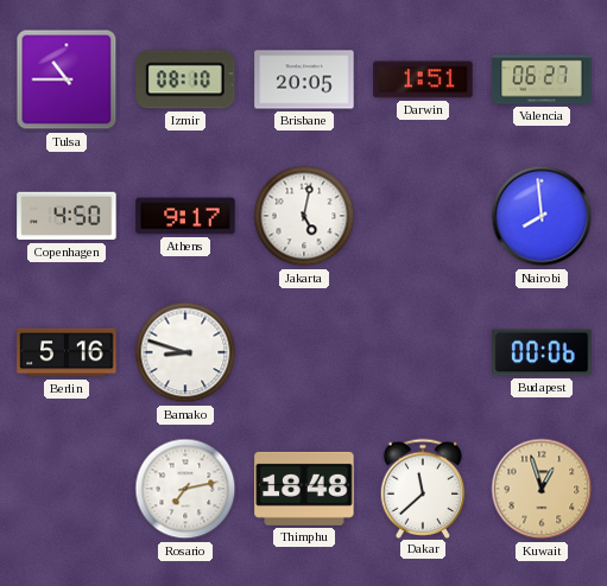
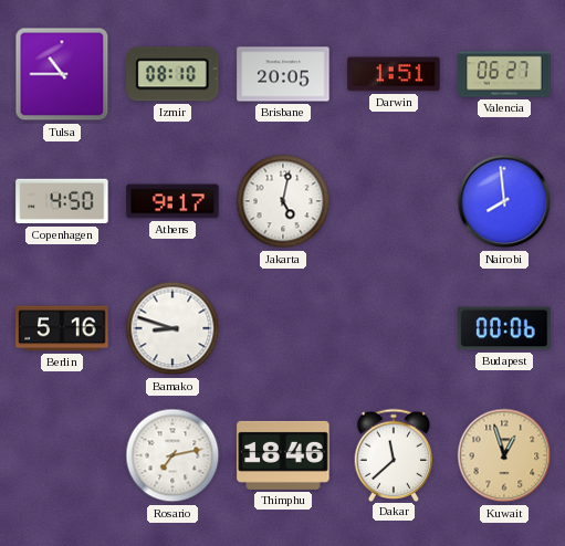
Thimphu: 18:48 -> 18:46
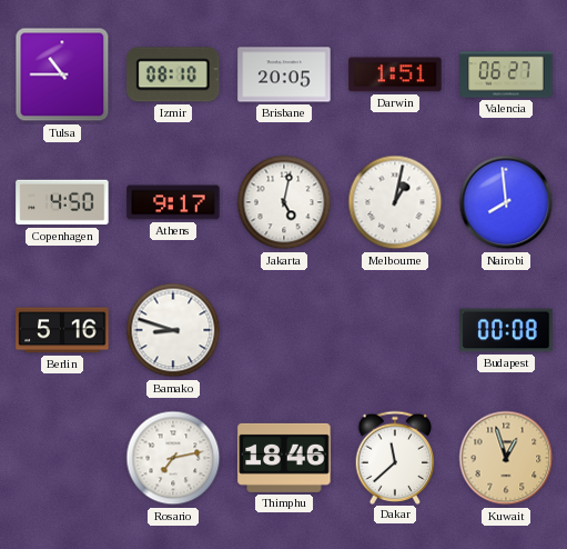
Melbourne: none -> 1:02
Budapest: 00:06 -> 00:08
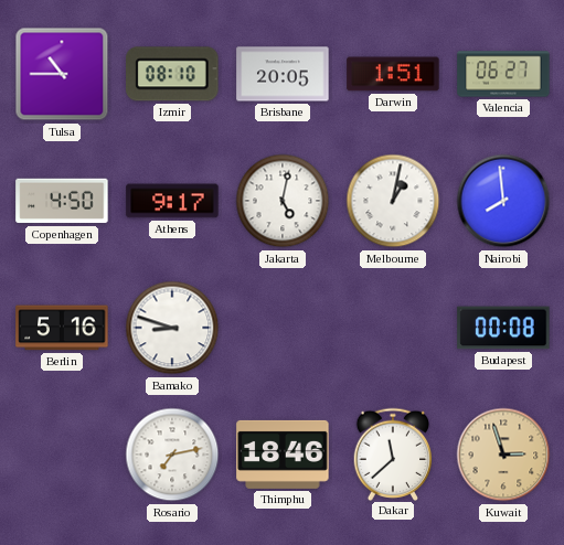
Kuwait: 12:57 -> 2:57
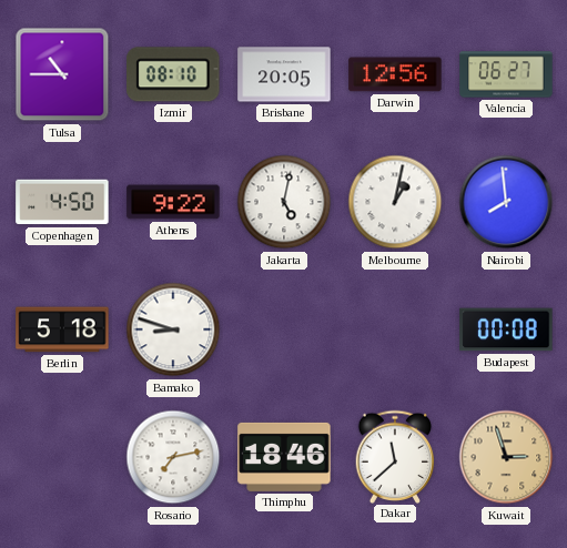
Darwin: 1:51 -> 12:56
Athens: 9:17 -> 9:22
Berlin: 5:16 -> 5:18
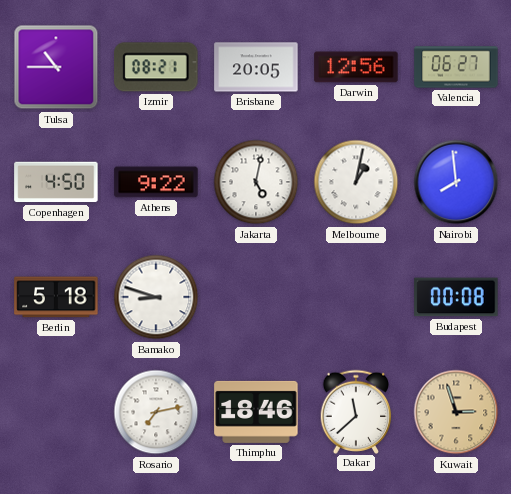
Izmir: 08:10 -> 08:21
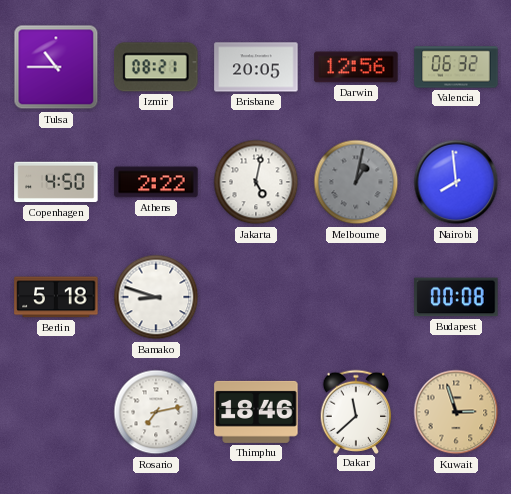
Valencia: 06:27 -> 06:32
Athens: 9:22 -> 2:22
Melbourne dial: white -> grey
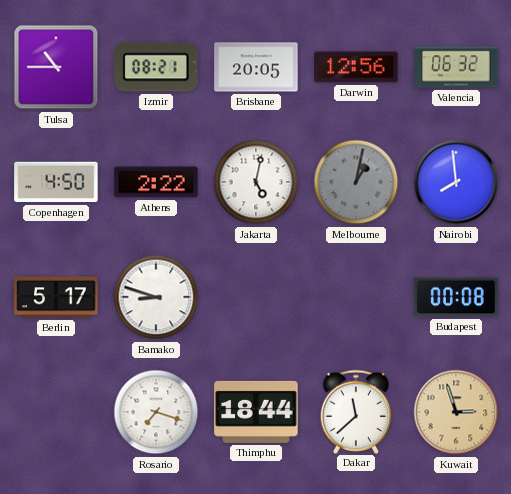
Berlin: 5:18 -> 5:17
Rosario: 7:13 -> 7:18
Thimphu: 18:46 -> 18:44
